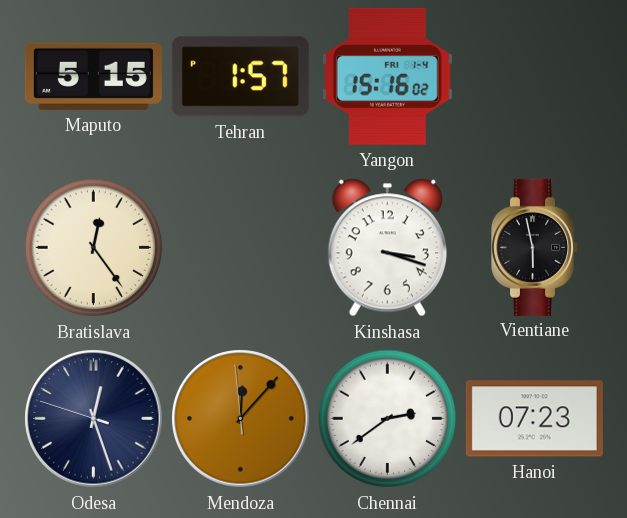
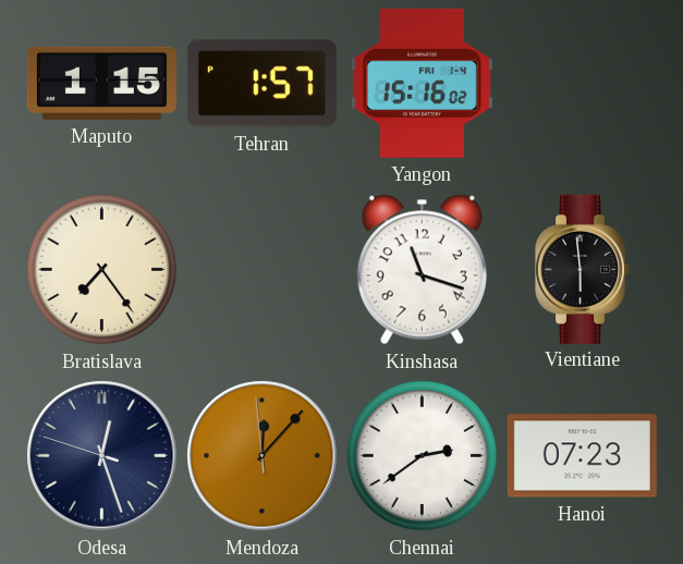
Maputo: 5:15 -> 1:15
Bratislava: 12:24 -> 7:24
Kinshasa: 3:18 -> 11:18
Vientiane: 5:58 -> 5:59
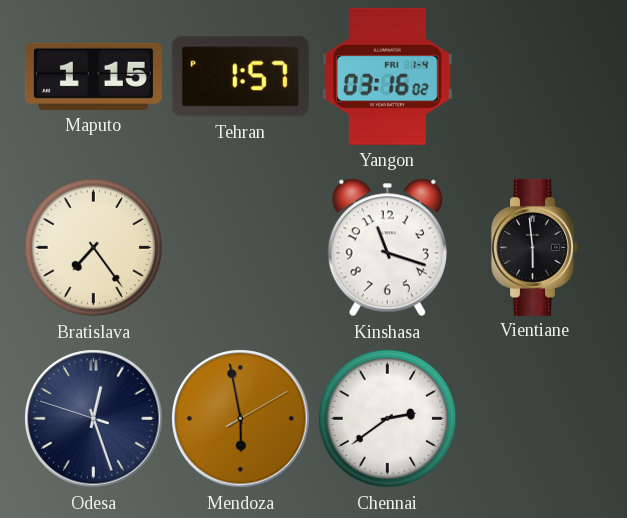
Yangon: 15:16 -> 03:16
Mendoza: 12:06 -> 5:58
Hanoi: 07:23 -> none
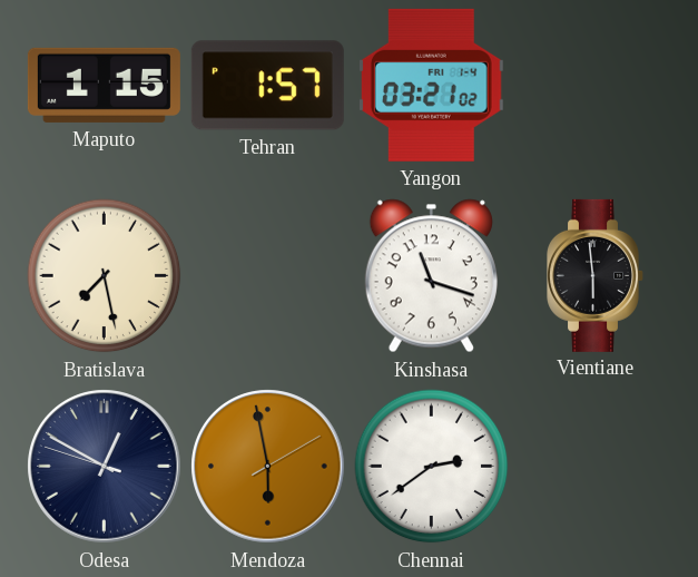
Yangon: 03:16 -> 03:21
Bratislava: 7:24 -> 7:28
Odesa: 12:26 -> 12:49
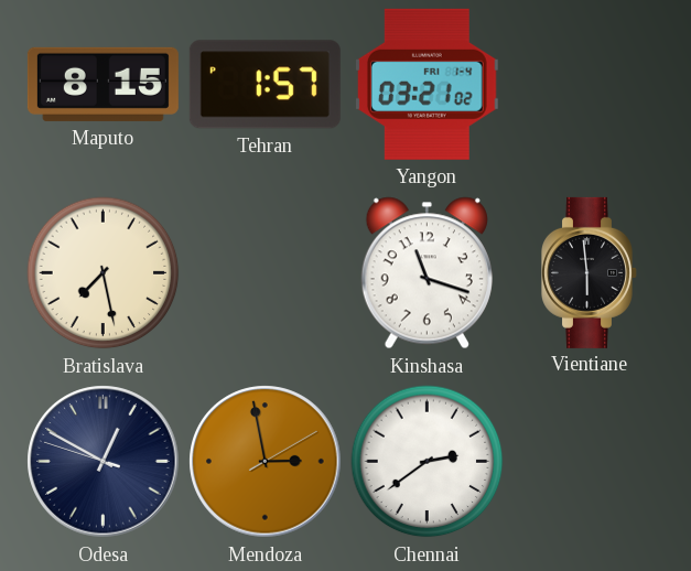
Maputo: 1:15 -> 8:15
Mendoza: 5:58 -> 2:58
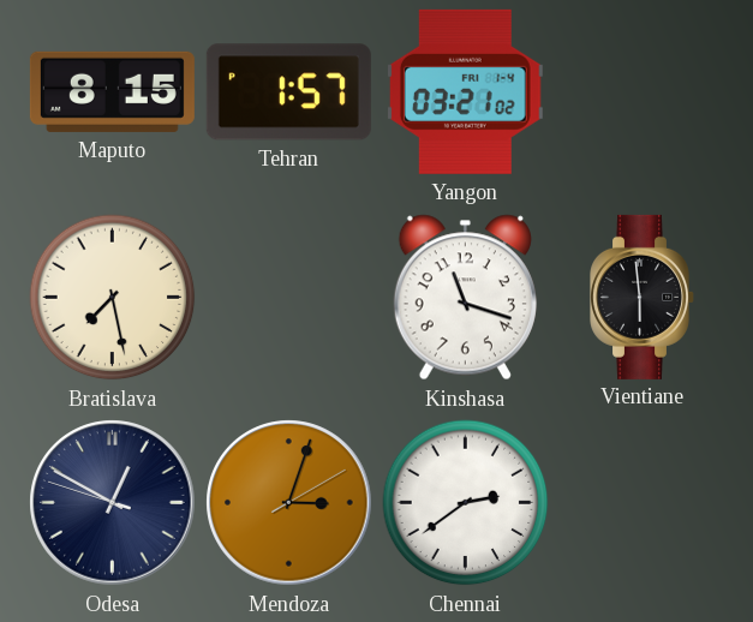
Mendoza: 2:58 -> 3:03
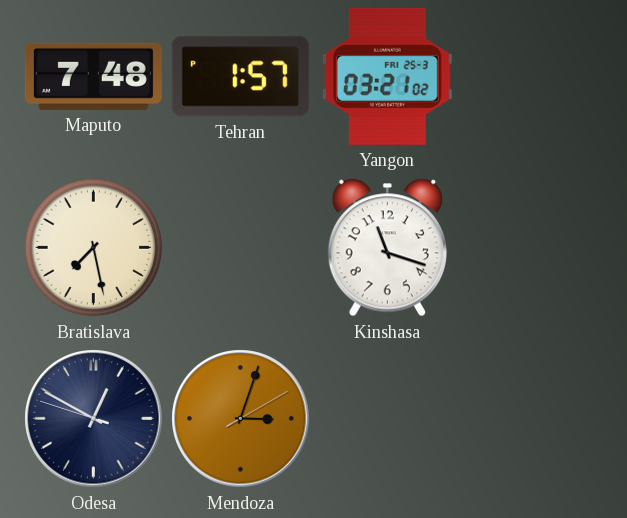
Maputo: 8:15 -> 7:48
Yangon date: FRI 1-4 -> FRI 25-3
Vientiane: 5:59 -> none
Chennai: 2:39 -> none
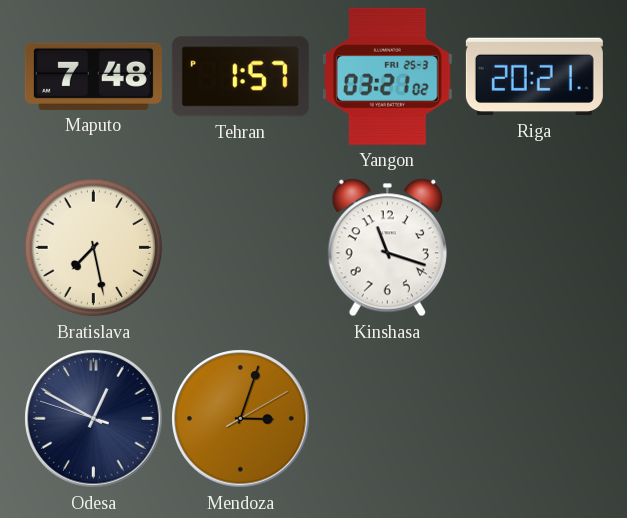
Riga: none -> 20:21
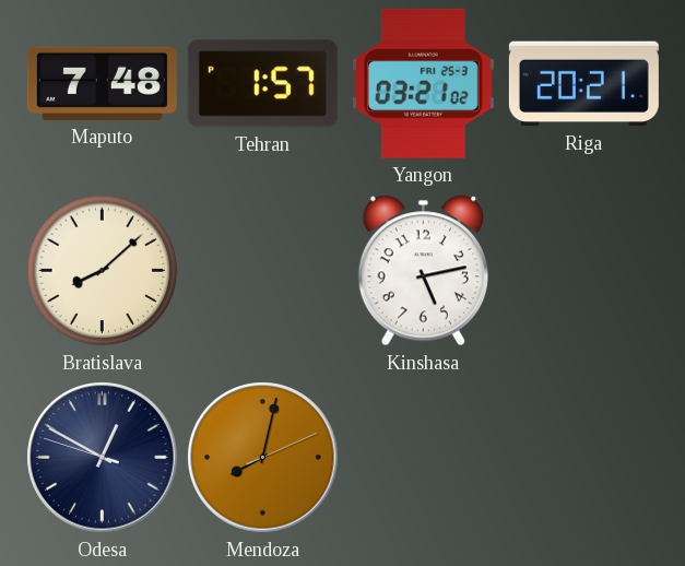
Bratislava: 7:28 -> 8:08
Kinshasa: 11:18 -> 5:13
Mendoza: 3:03 -> 8:02
